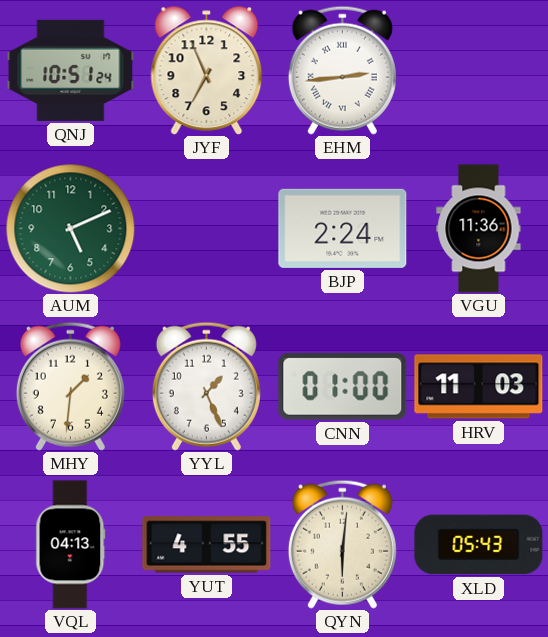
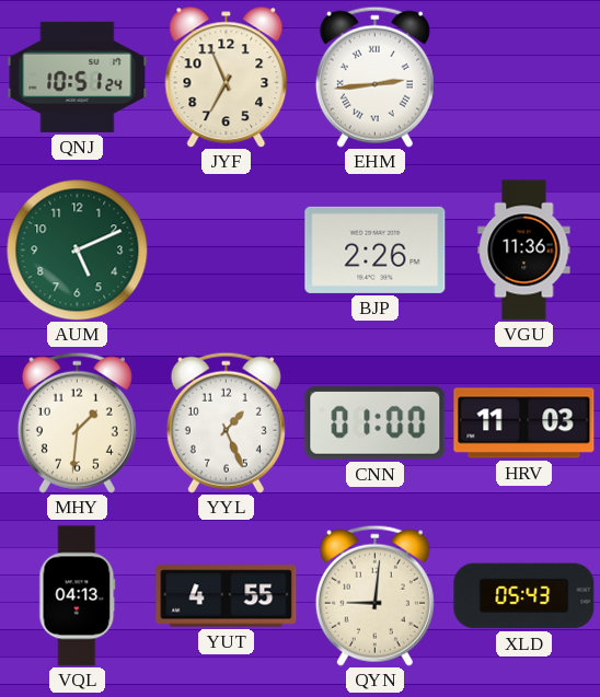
BJP: 2:24 -> 2:26
QYN: 6:01 -> 9:01
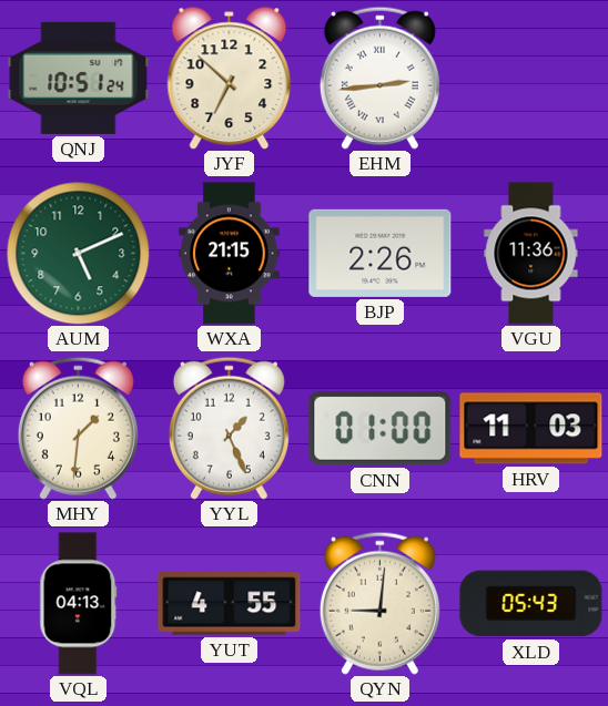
JYF: 6:56 -> 6:52
WXA: none -> 21:15
